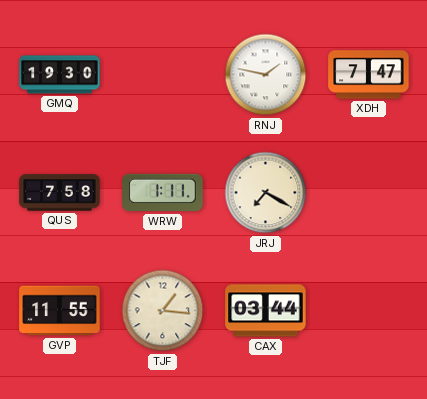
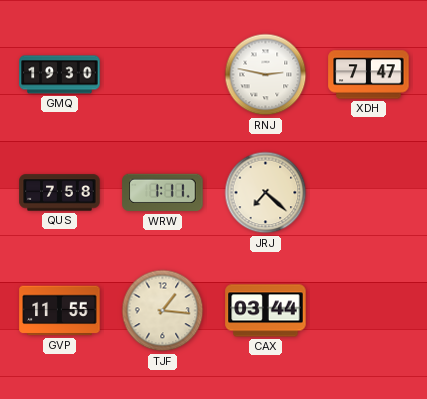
RNJ: 1:47 -> 2:47
JRJ: 7:20 -> 7:22
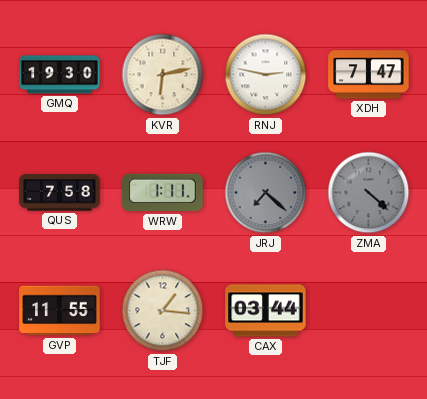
KVR: none -> 6:13
JRJ dial: cream -> grey
ZMA: none -> 4:22
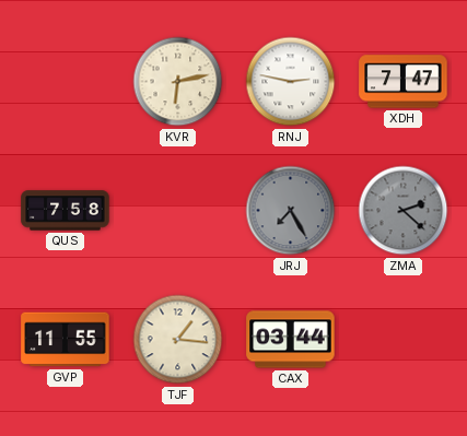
GMQ: 19:30 -> none
WRW: 1:11 -> none
JRJ: 7:22 -> 7:25
ZMA: 4:22 -> 2:22
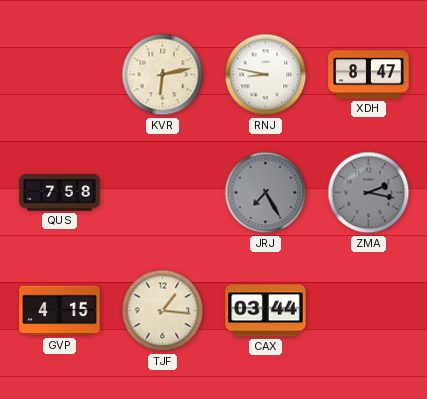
RNJ: 2:47 -> 8:47
XDH: 7:47 -> 8:47
ZMA: 2:22 -> 2:17
GVP: 11:55 -> 4:15
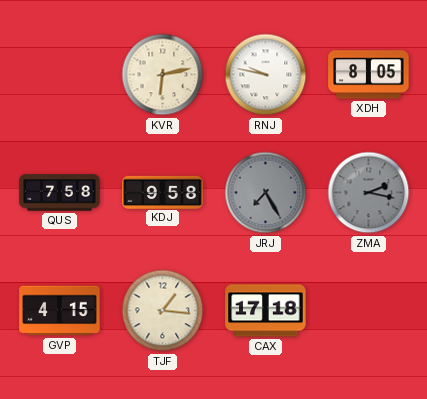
RNJ: 8:47 -> 9:47
XDH: 8:47 -> 8:05
KDJ: none -> 9:58
CAX: 03:44 -> 17:18
